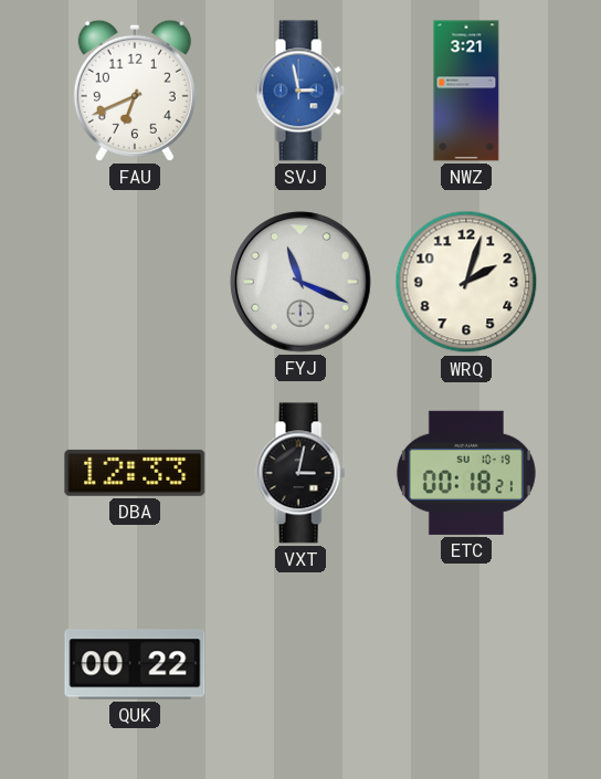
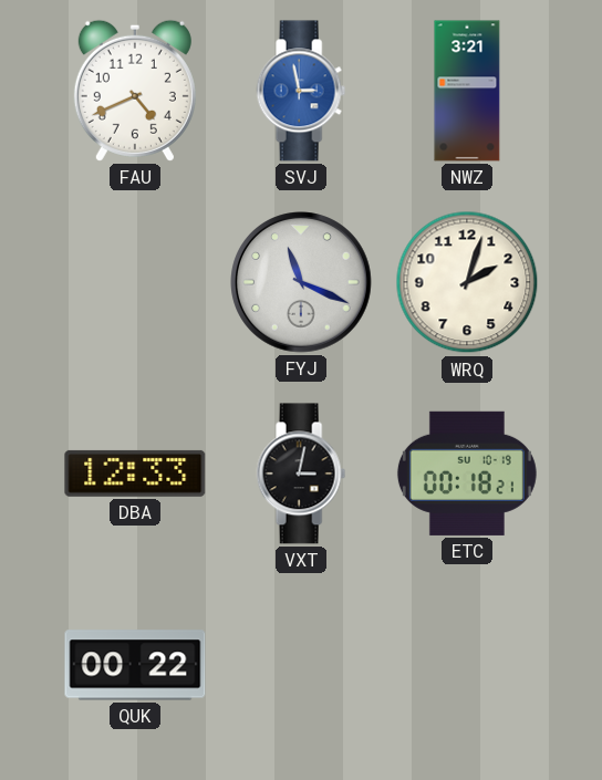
FAU: 6:41 -> 4:41
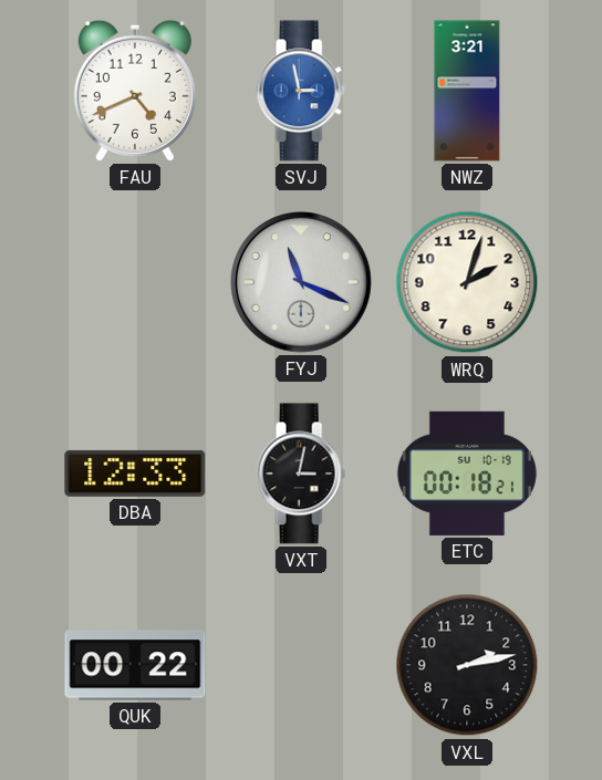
VXL: none -> 2:13
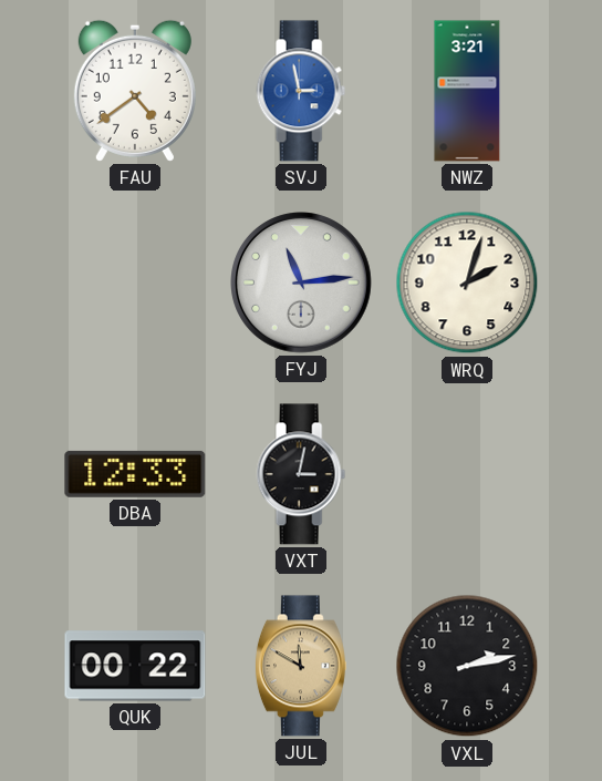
FAU: 4:41 -> 4:39
FYJ: 11:19 -> 11:14
ETC: 00:18 -> none
JUL: none -> 11:50
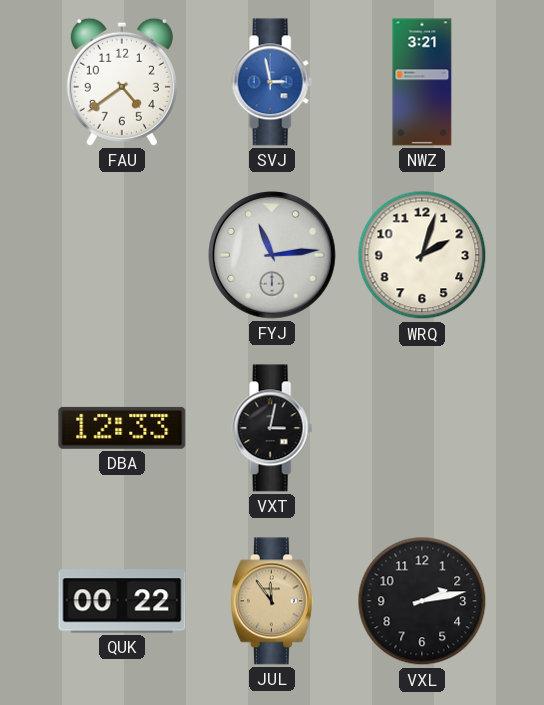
JUL: 11:50 -> 11:54
